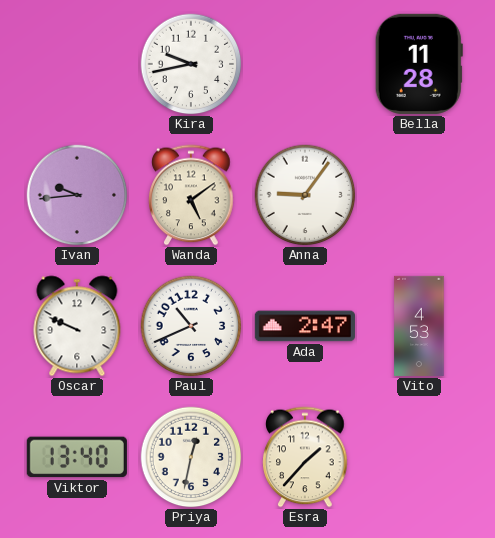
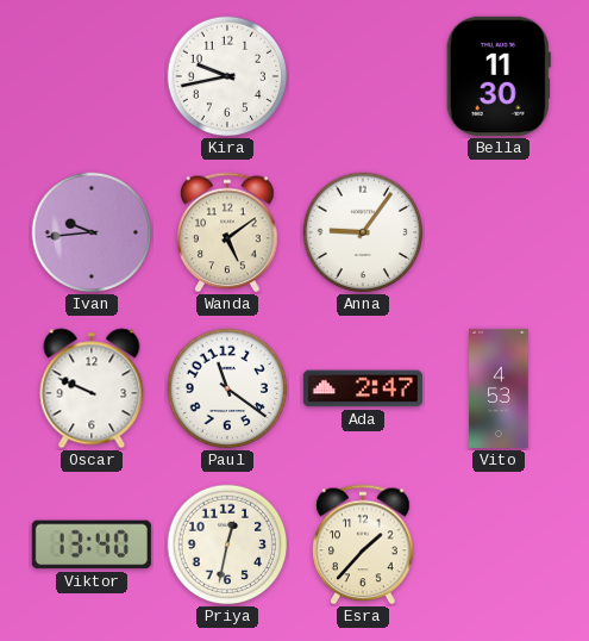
Bella: 11:28 -> 11:30
Paul: 10:41 -> 11:21
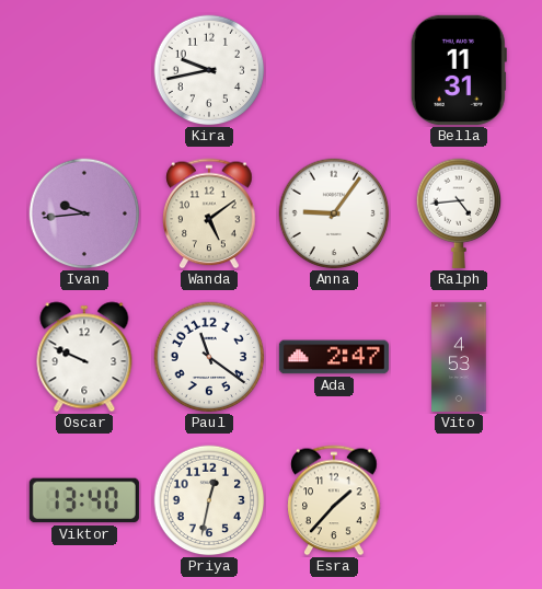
Bella: 11:30 -> 11:31
Ralph: none -> 4:44
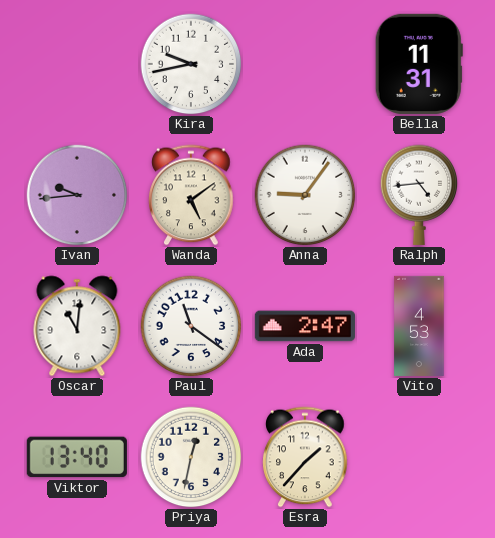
Oscar: 9:49 -> 11:01
